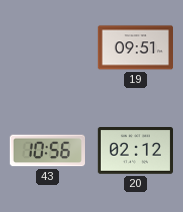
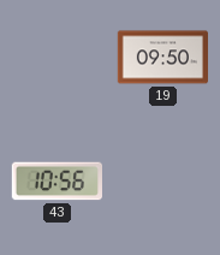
19: 09:51 -> 09:50
20: 02:12 -> none
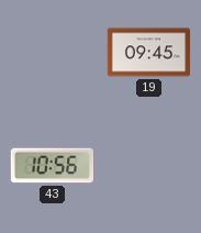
19: 09:50 -> 09:45
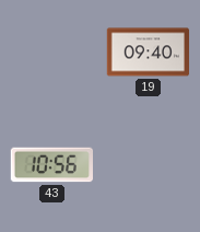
19: 09:45 -> 09:40
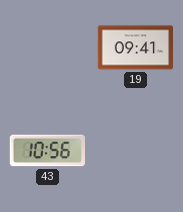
19: 09:40 -> 09:41
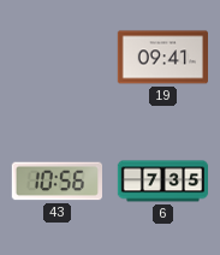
6: none -> 7:35
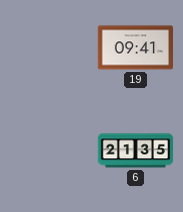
43: 10:56 -> none
6: 7:35 -> 21:35
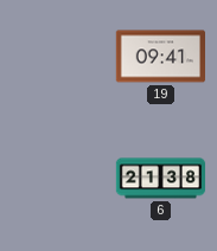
6: 21:35 -> 21:38
